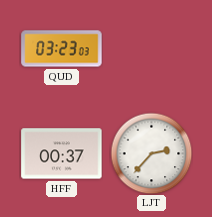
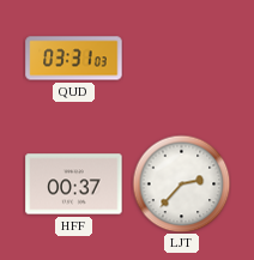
QUD: 03:23 -> 03:31
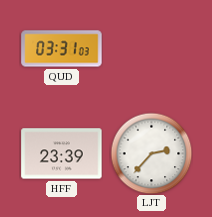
HFF: 00:37 -> 23:39
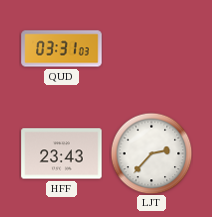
HFF: 23:39 -> 23:43
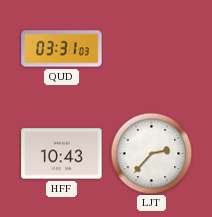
HFF: 23:43 -> 10:43
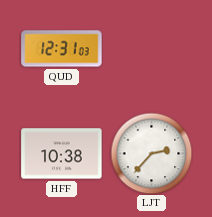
QUD: 03:31 -> 12:31
HFF: 10:43 -> 10:38
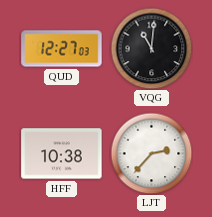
QUD: 12:31 -> 12:27
VQG: none -> 11:01
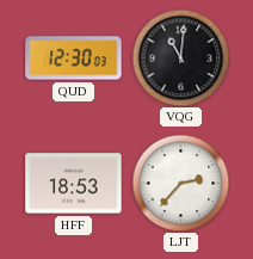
QUD: 12:27 -> 12:30
HFF: 10:38 -> 18:53
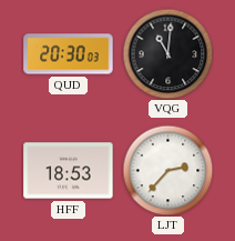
QUD: 12:30 -> 20:30
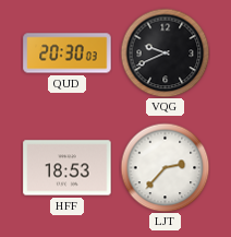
VQG: 11:01 -> 9:41
